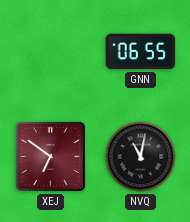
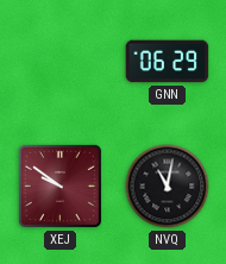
GNN: 06:55 -> 06:29
XEJ: 6:51 -> 9:51
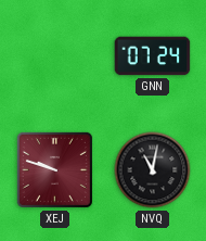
GNN: 06:29 -> 07:24
XEJ: 9:51 -> 9:48
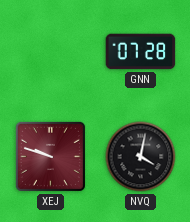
GNN: 07:24 -> 07:28
NVQ: 11:02 -> 4:02
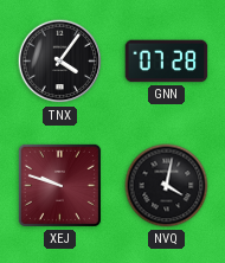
TNX: none -> 4:06
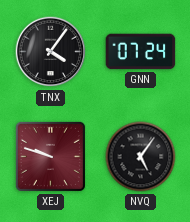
GNN: 07:28 -> 07:24
NVQ: 4:02 -> 5:06
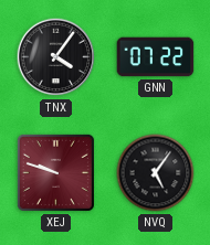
GNN: 07:24 -> 07:22
